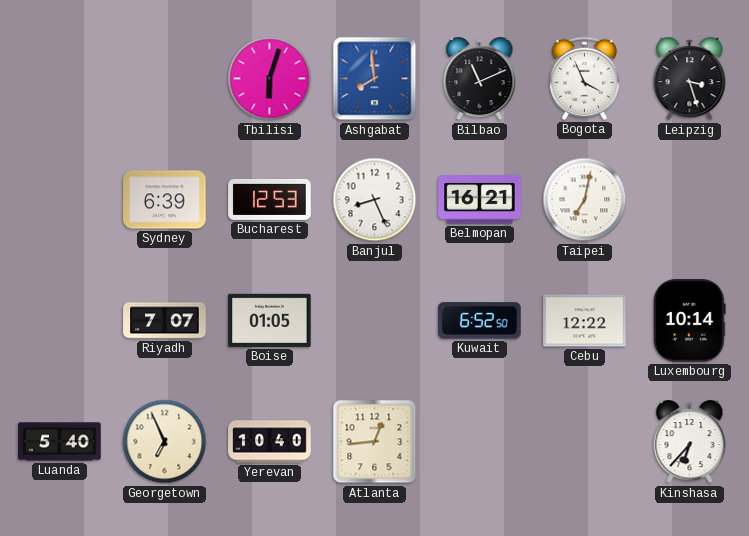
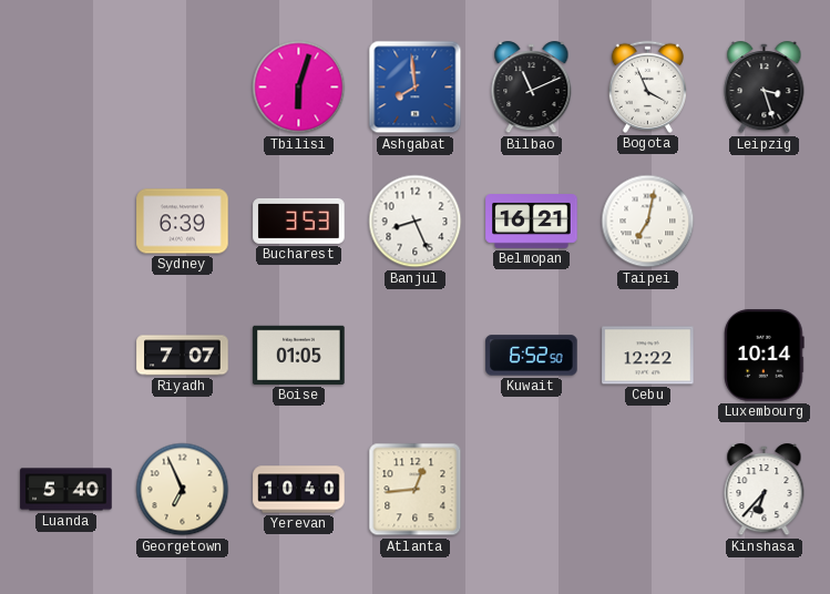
Bucharest: 12:53 -> 3:53
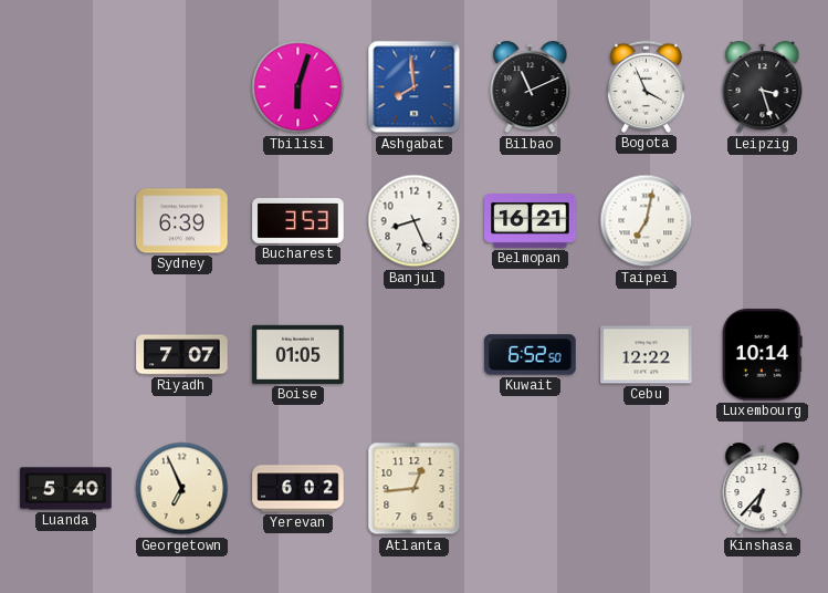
Yerevan: 10:40 -> 6:02
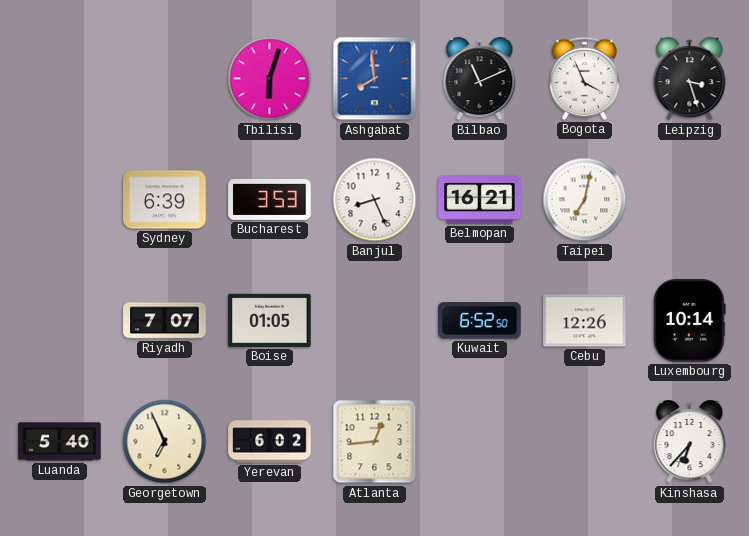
Cebu: 12:22 -> 12:26
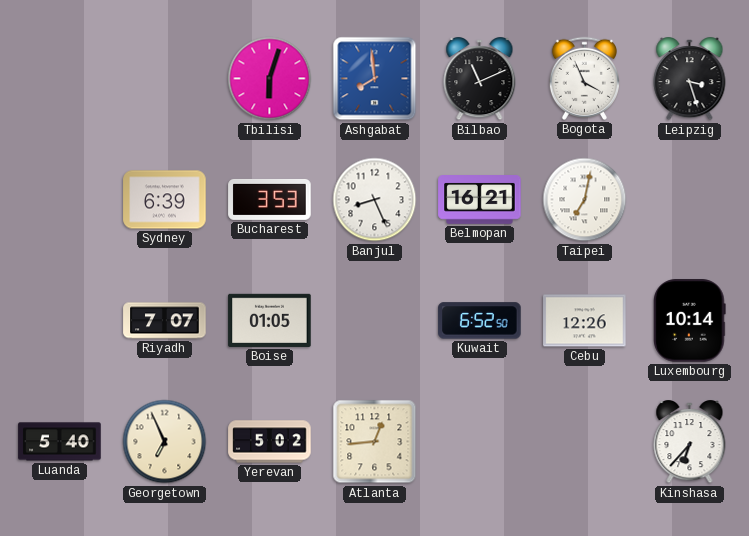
Yerevan: 6:02 -> 5:02
